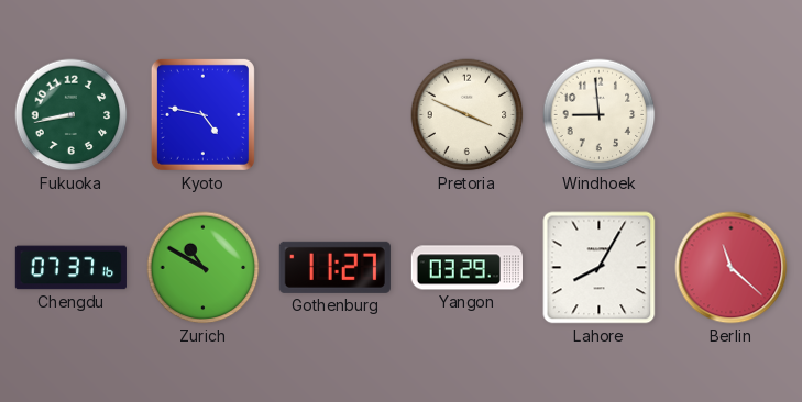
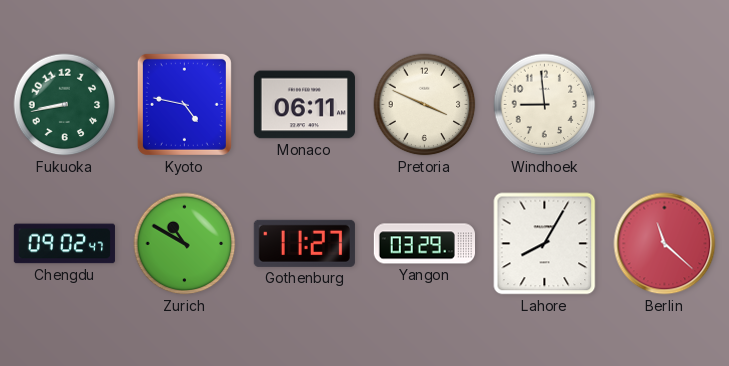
Monaco: none -> 06:11
Chengdu: 07:37 -> 09:02
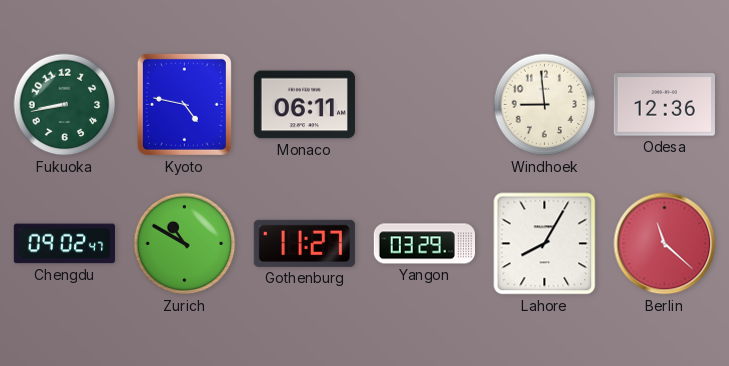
Pretoria: 3:49 -> none
Odesa: none -> 12:36
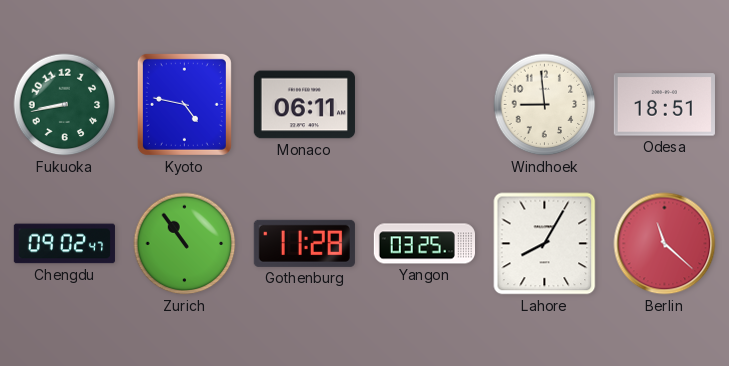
Odesa: 12:36 -> 18:51
Zurich: 10:50 -> 10:54
Gothenburg: 11:27 -> 11:28
Yangon: 03:29 -> 03:25
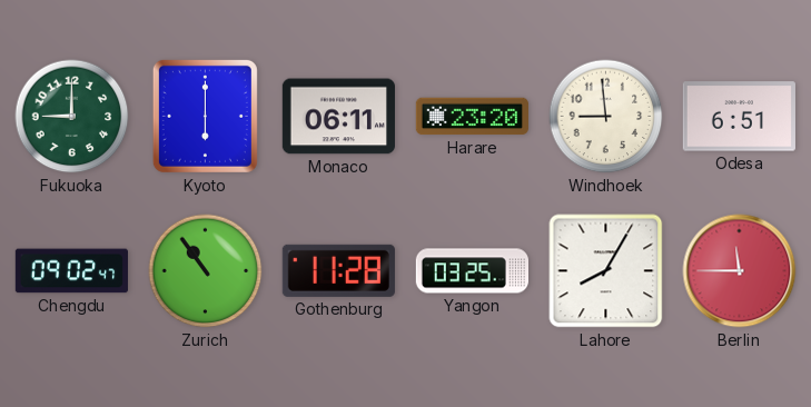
Fukuoka: 8:43 -> 9:00
Kyoto: 4:47 -> 6:00
Harare: none -> 23:20
Odesa: 18:51 -> 6:51
Berlin: 11:22 -> 11:45
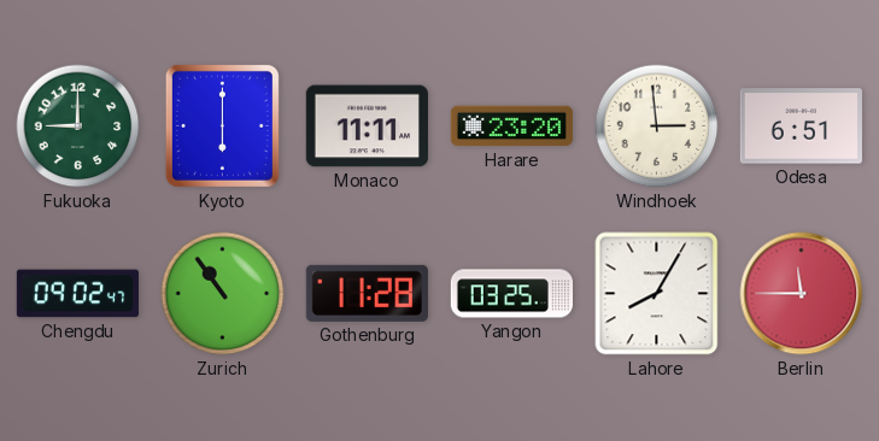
Monaco: 06:11 -> 11:11
Windhoek: 8:59 -> 2:59
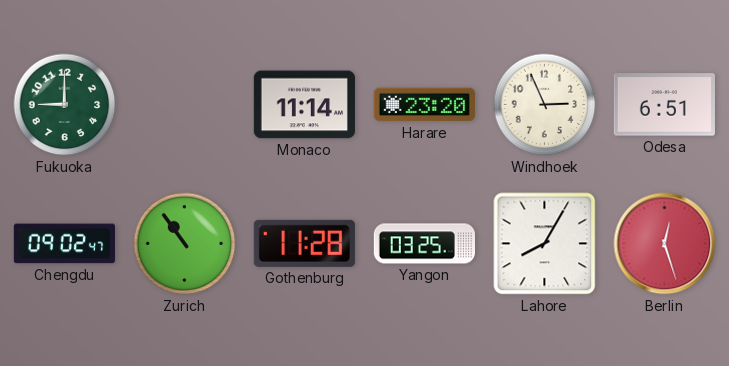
Kyoto: 6:00 -> none
Monaco: 11:11 -> 11:14
Windhoek: 2:59 -> 2:56
Berlin: 11:45 -> 12:27
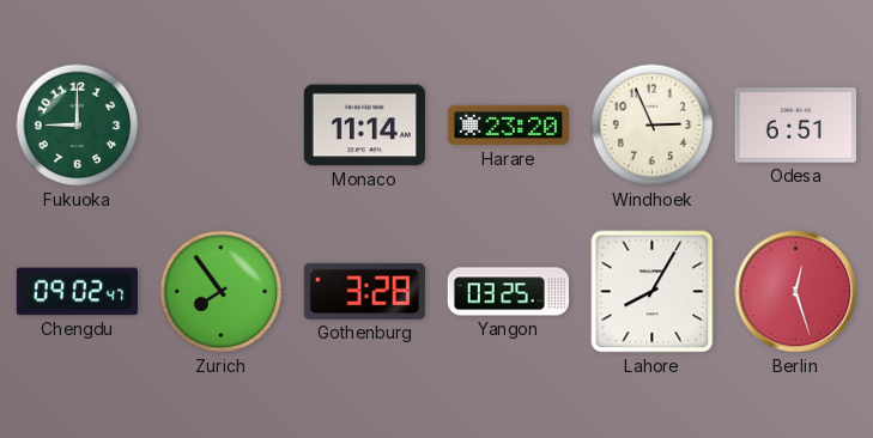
Zurich: 10:54 -> 7:54
Gothenburg: 11:28 -> 3:28
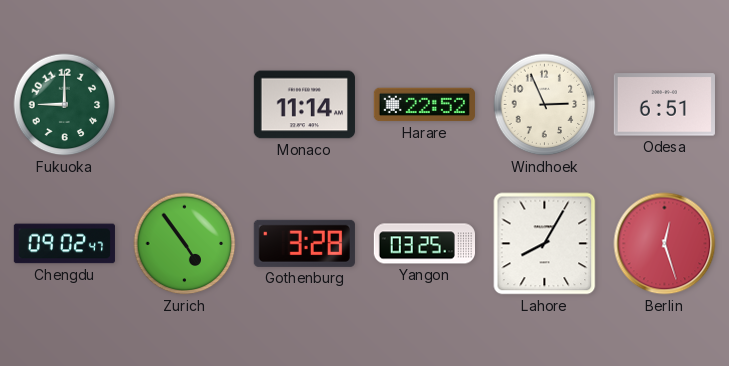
Harare: 23:20 -> 22:52
Zurich: 7:54 -> 4:54
